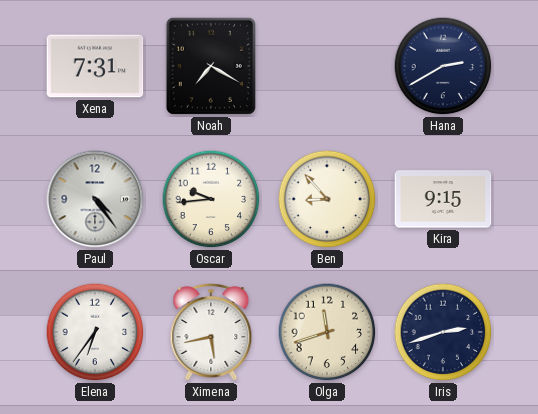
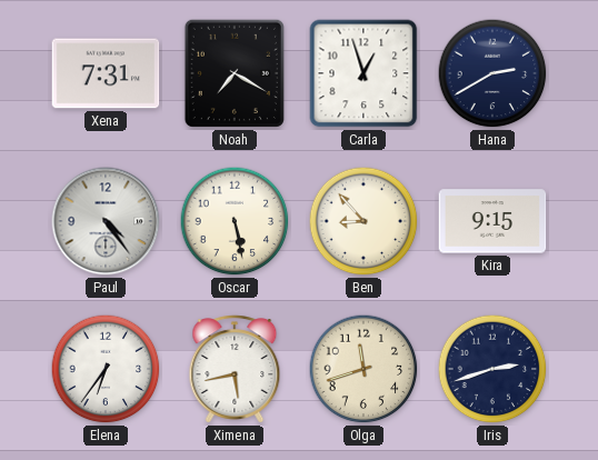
Carla: none -> 12:57
Oscar: 9:44 -> 5:28
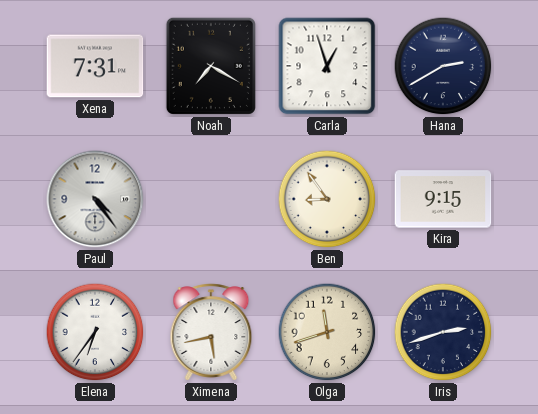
Oscar: 5:28 -> none
Ben: 8:53 -> 8:54
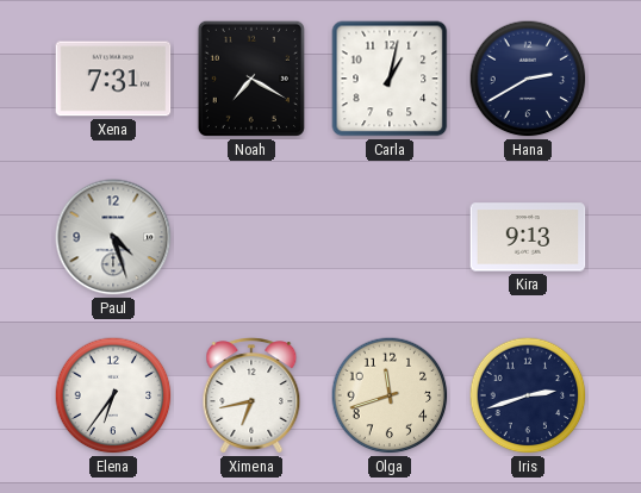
Carla: 12:57 -> 1:02
Paul: 4:24 -> 4:27
Ben: 8:54 -> none
Kira: 9:15 -> 9:13
Ximena: 5:43 -> 6:43
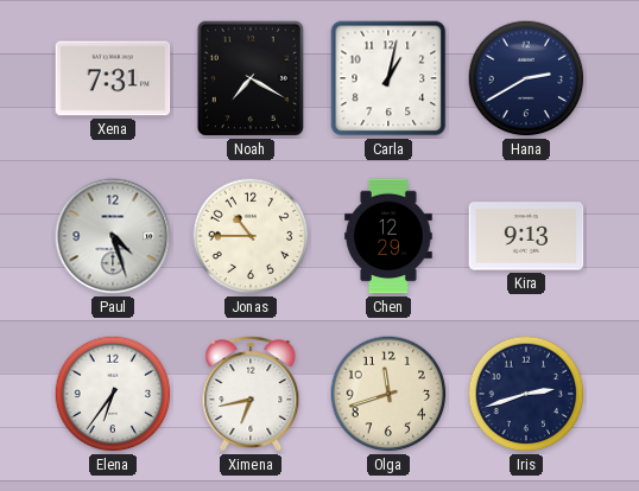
Jonas: none -> 10:45
Chen: none -> 12:29
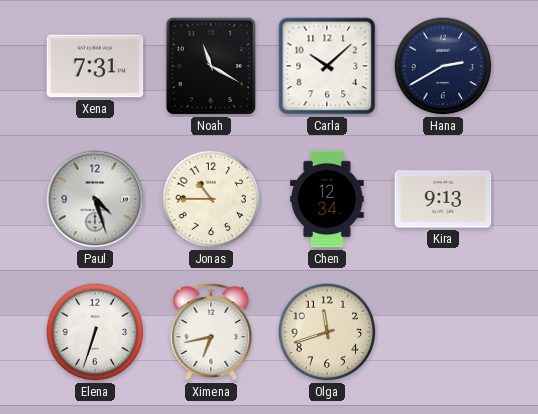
Noah: 7:20 -> 11:20
Carla: 1:02 -> 10:08
Chen: 12:29 -> 12:34
Elena: 6:36 -> 6:33
Iris: 2:42 -> none
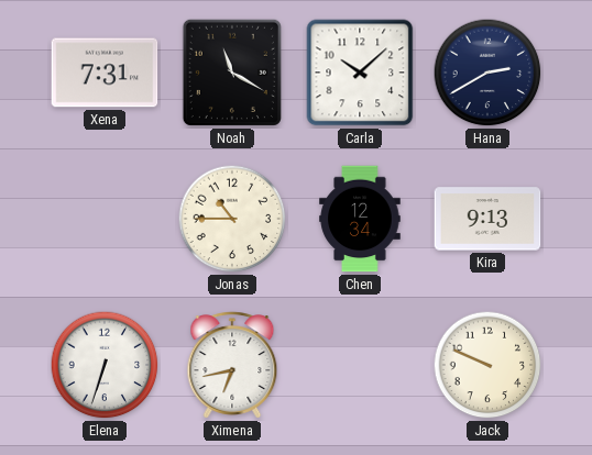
Paul: 4:27 -> none
Olga: 11:42 -> none
Jack: none -> 9:49
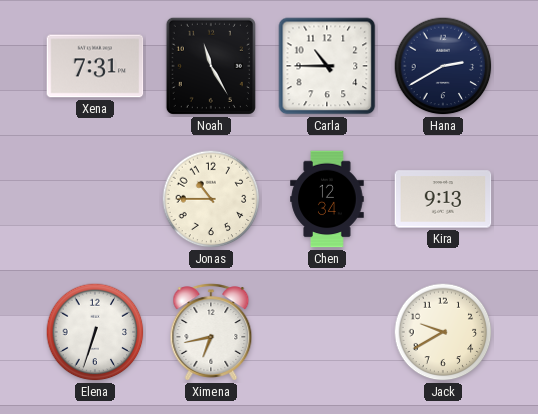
Noah: 11:20 -> 11:25
Carla: 10:08 -> 10:45
Jack: 9:49 -> 9:40
